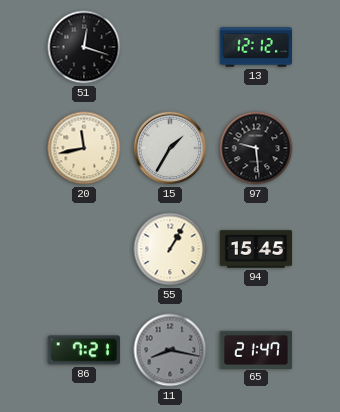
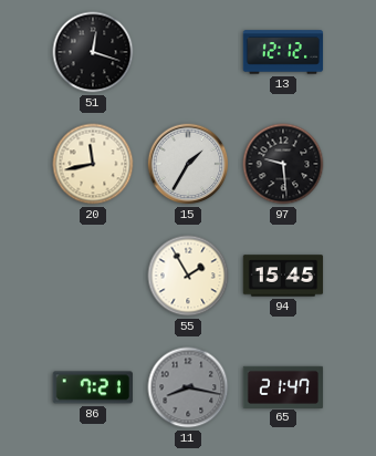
55: 1:05 -> 1:55
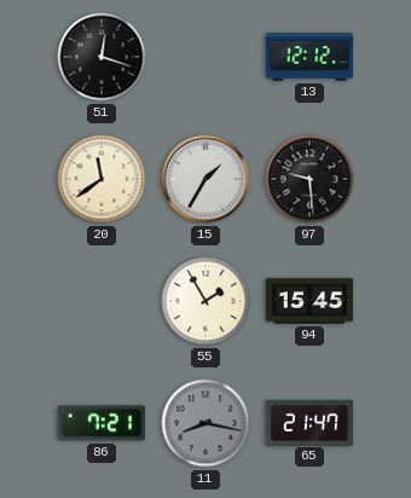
20: 11:43 -> 11:39
